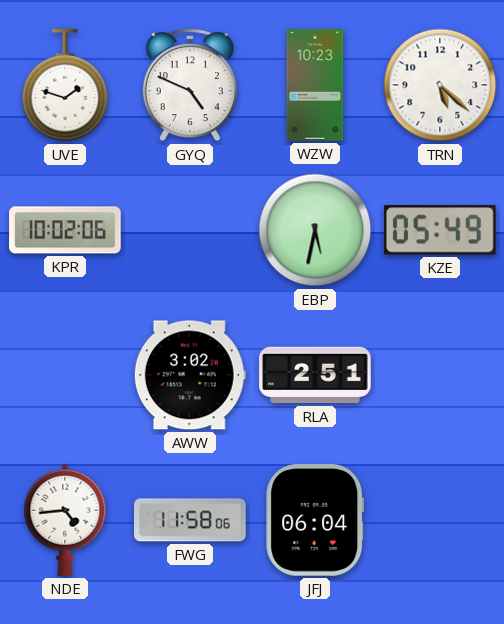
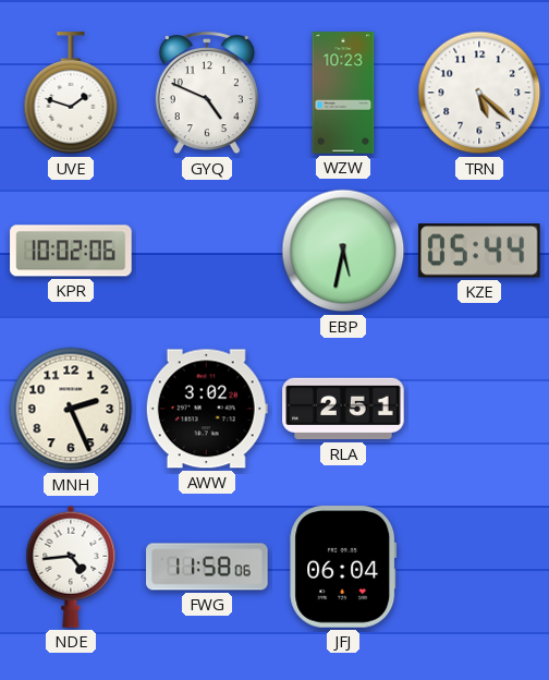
KZE: 05:49 -> 05:44
MNH: none -> 2:26
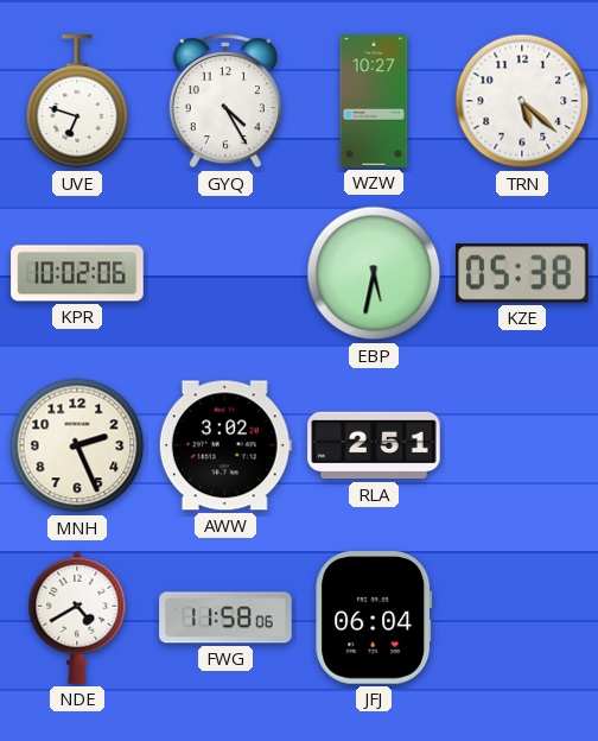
UVE: 1:48 -> 6:48
GYQ: 4:49 -> 4:25
WZW: 10:23 -> 10:27
KZE: 05:44 -> 05:38
NDE: 4:44 -> 4:40
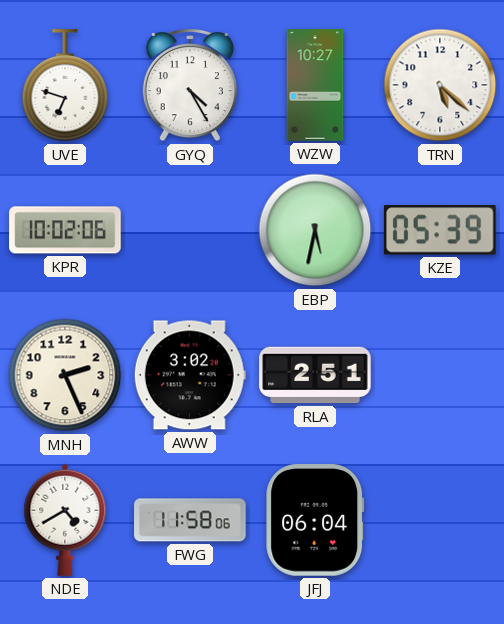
KZE: 05:38 -> 05:39
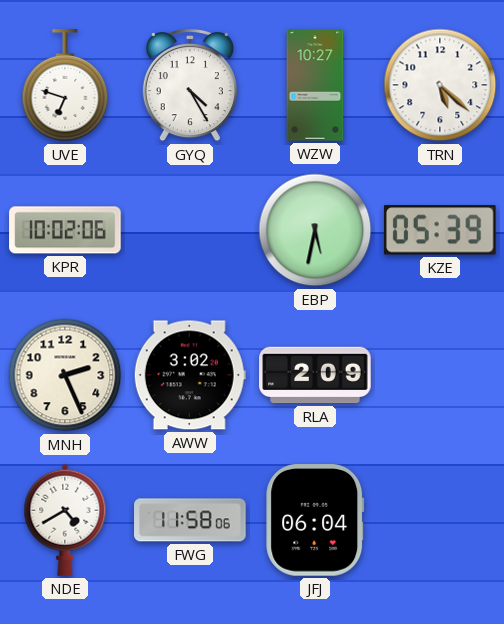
RLA: 2:51 -> 2:09
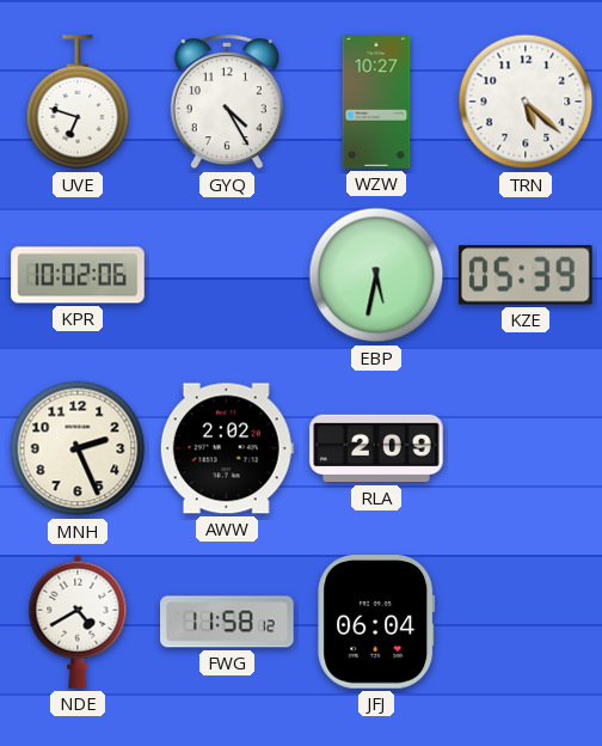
AWW: 3:02 -> 2:02
FWG: 11:58:06 -> 11:58:12
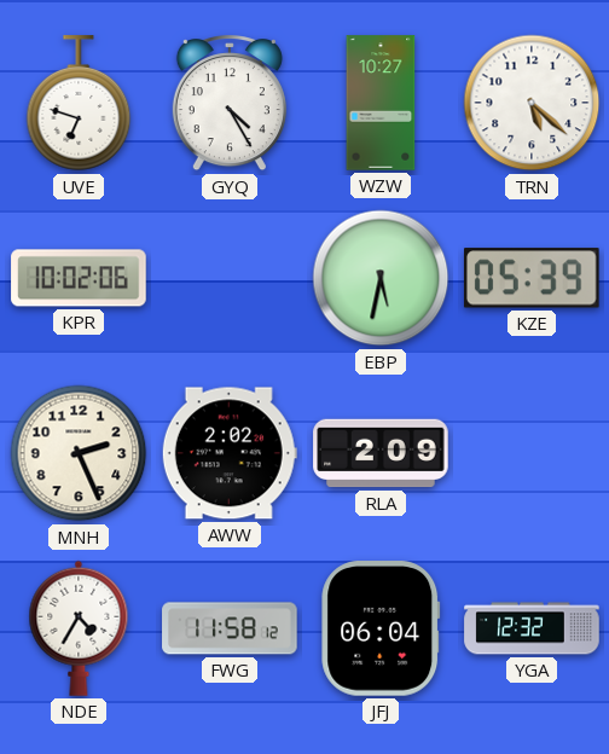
NDE: 4:40 -> 4:35
YGA: none -> 12:32
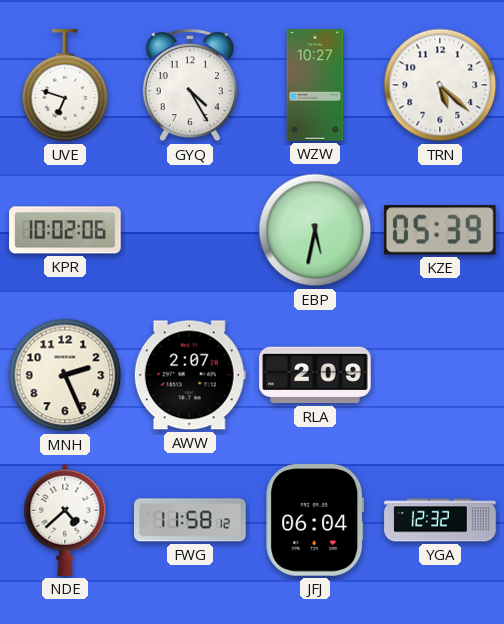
AWW: 2:02 -> 2:07
NDE: 4:35 -> 4:38
